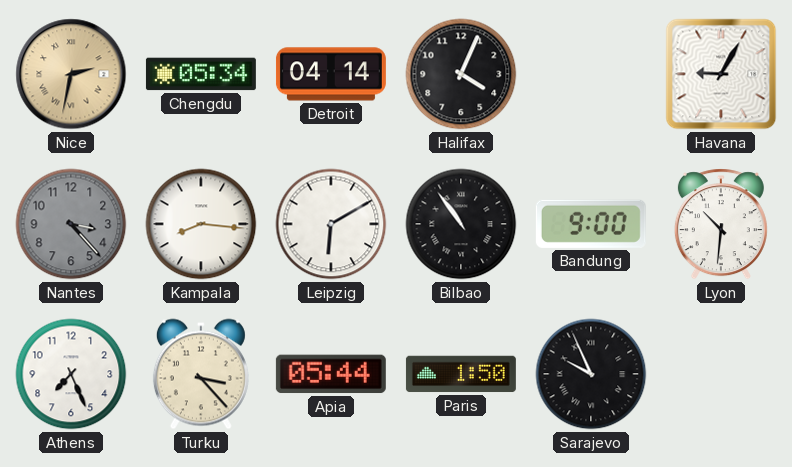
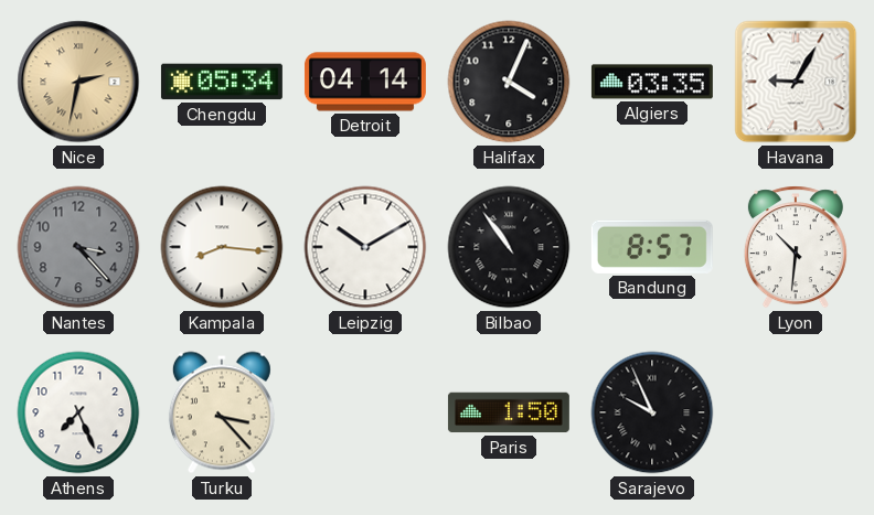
Algiers: none -> 03:35
Leipzig: 6:10 -> 10:10
Bandung: 9:00 -> 8:57
Apia: 05:44 -> none
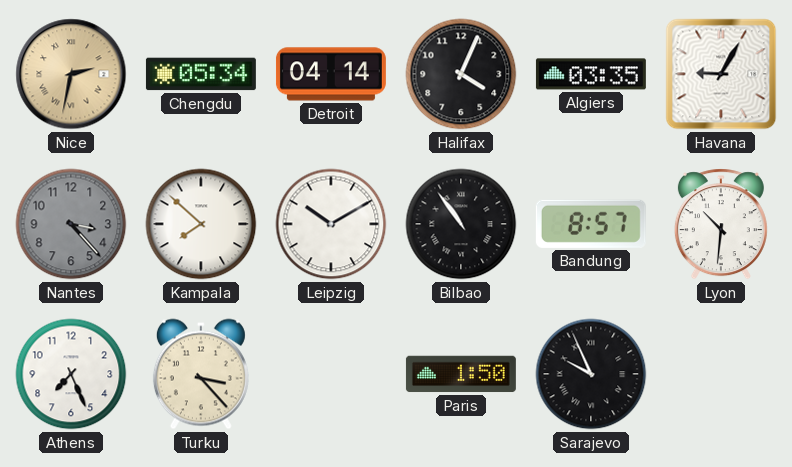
Kampala: 8:16 -> 7:52
